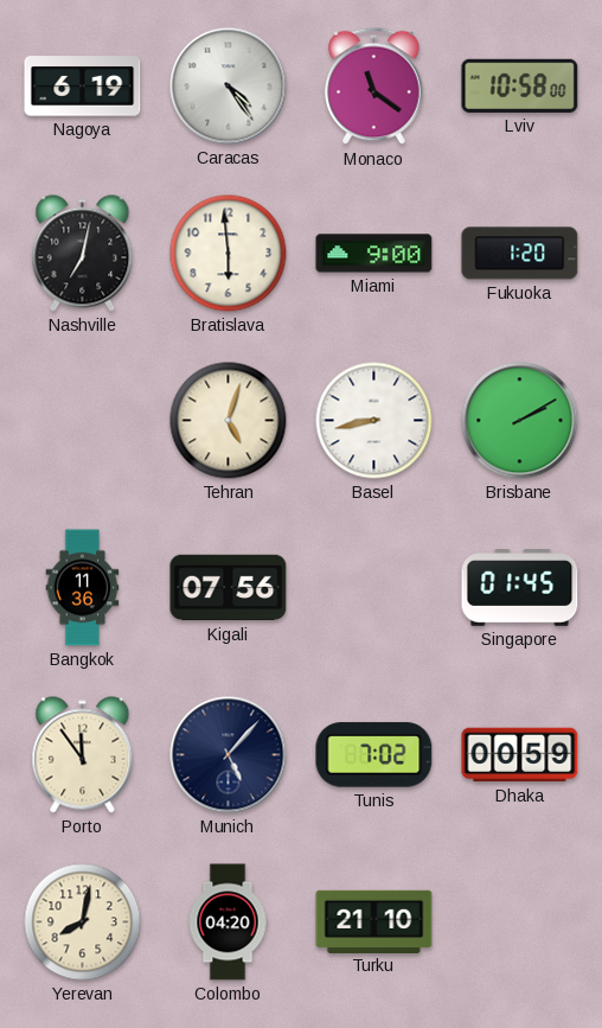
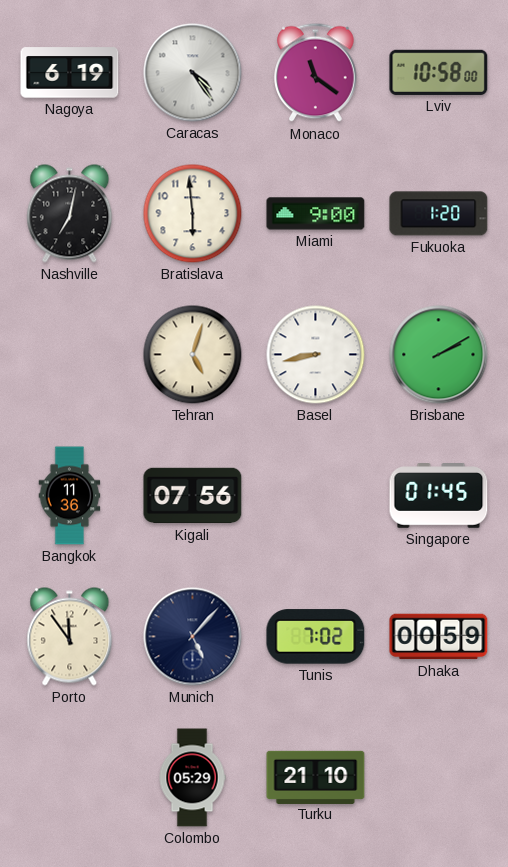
Yerevan: 8:02 -> none
Colombo: 04:20 -> 05:29
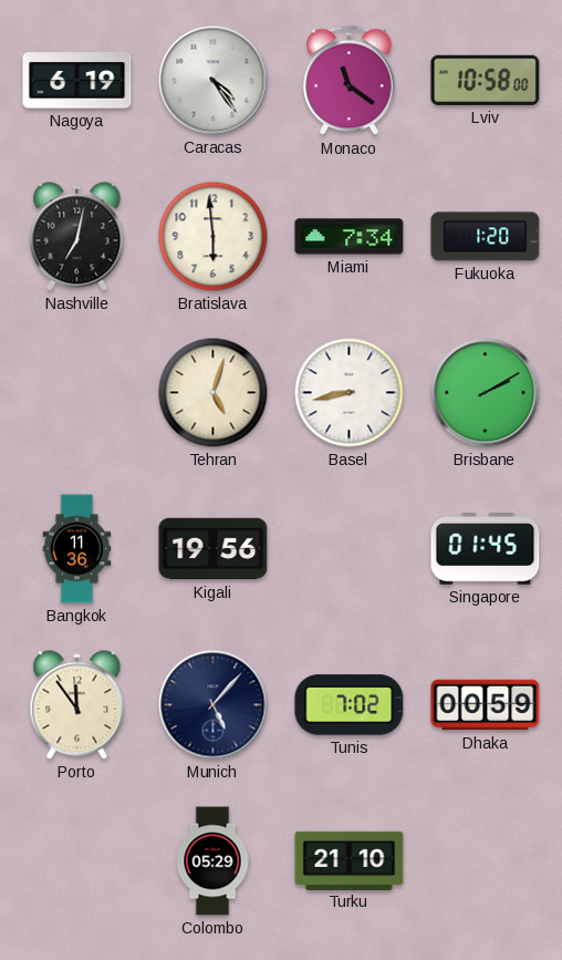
Miami: 9:00 -> 7:34
Kigali: 07:56 -> 19:56
